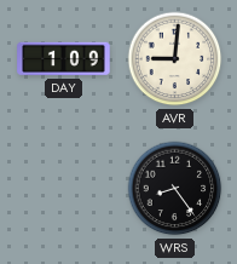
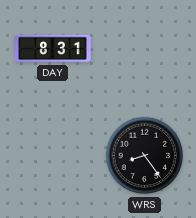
DAY: 1:09 -> 8:31
AVR: 9:01 -> none
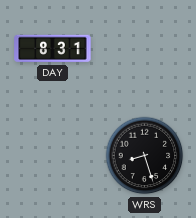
WRS: 8:24 -> 8:27
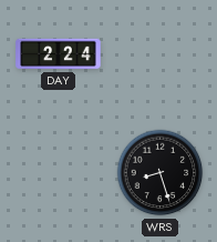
DAY: 8:31 -> 2:24
